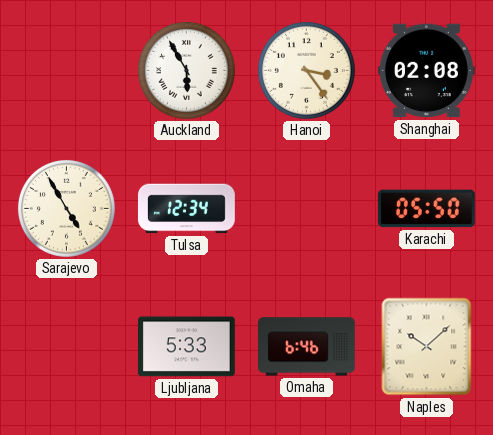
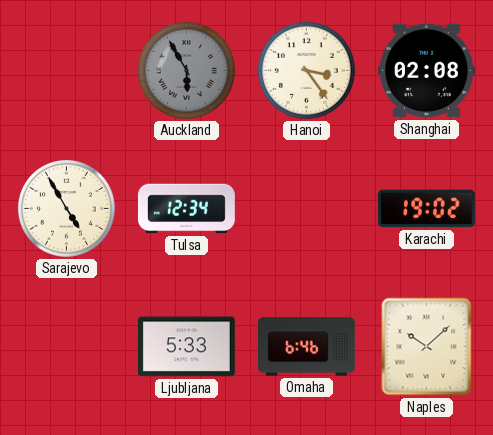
Auckland dial: white -> grey
Karachi: 05:50 -> 19:02
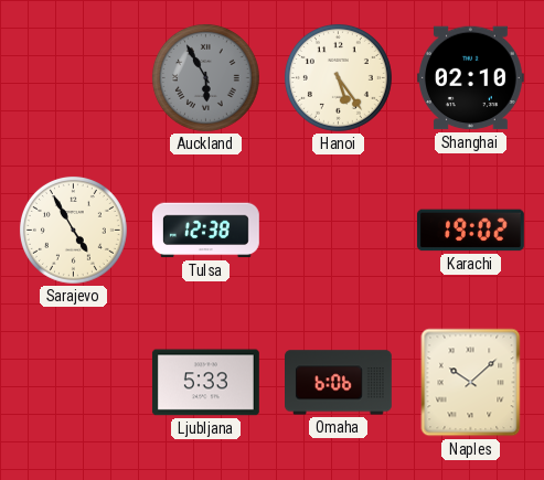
Hanoi: 3:24 -> 5:24
Shanghai: 02:08 -> 02:10
Tulsa: 12:34 -> 12:38
Omaha: 6:46 -> 6:06
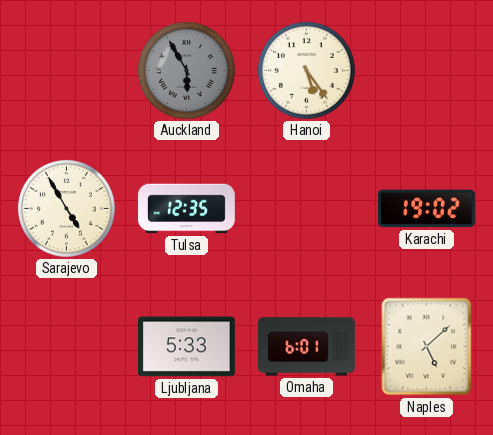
Shanghai: 02:10 -> none
Tulsa: 12:38 -> 12:35
Omaha: 6:06 -> 6:01
Naples: 10:08 -> 5:08
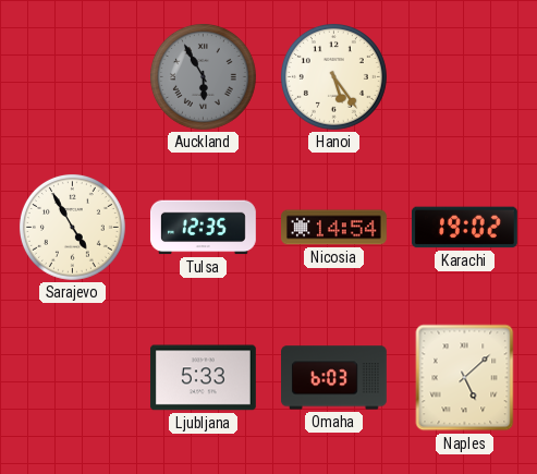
Nicosia: none -> 14:54
Omaha: 6:01 -> 6:03
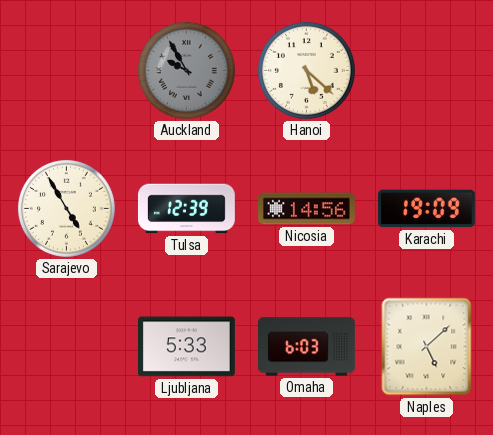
Auckland: 5:55 -> 9:55
Hanoi: 5:24 -> 5:22
Tulsa: 12:35 -> 12:39
Nicosia: 14:54 -> 14:56
Karachi: 19:02 -> 19:09
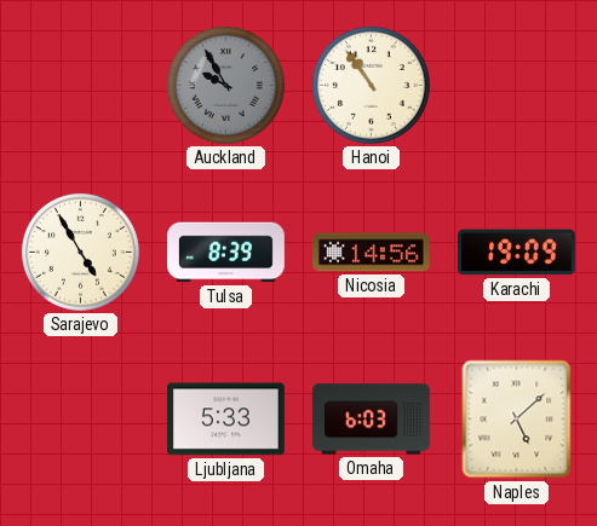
Hanoi: 5:22 -> 10:54
Tulsa: 12:39 -> 8:39
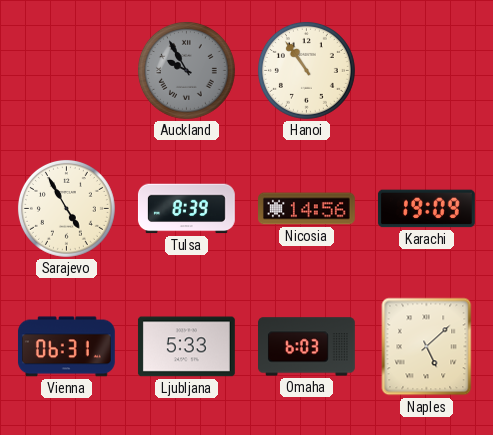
Vienna: none -> 06:31
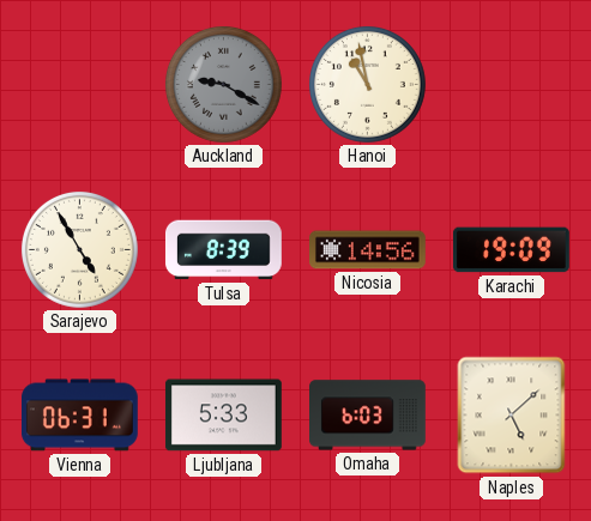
Auckland: 9:55 -> 9:20
Hanoi: 10:54 -> 10:58
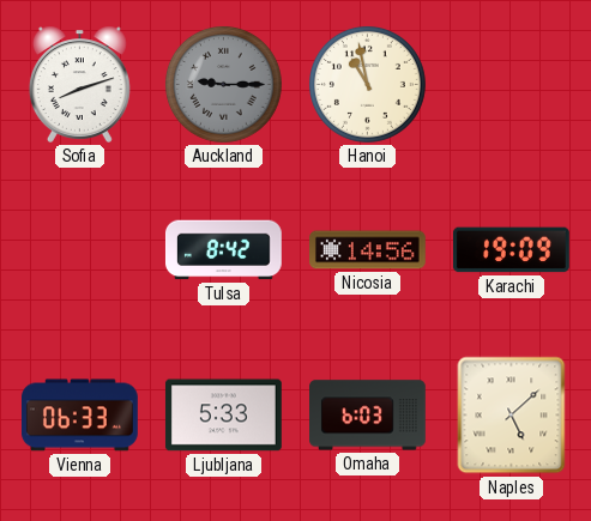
Sofia: none -> 8:12
Auckland: 9:20 -> 9:15
Sarajevo: 4:55 -> none
Tulsa: 8:39 -> 8:42
Vienna: 06:31 -> 06:33
